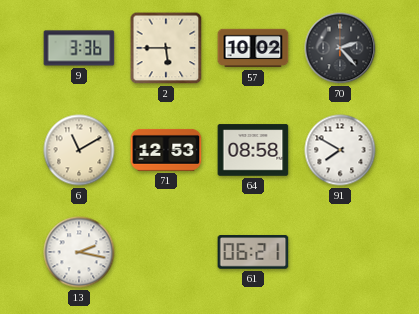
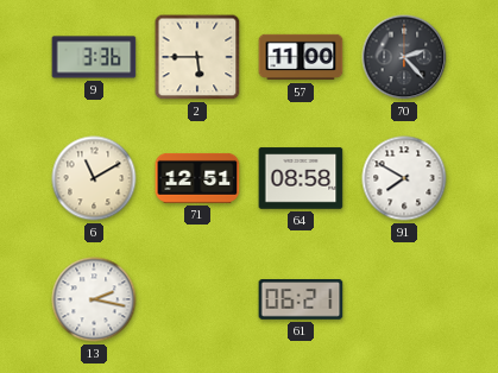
57: 10:02 -> 11:00
71: 12:53 -> 12:51
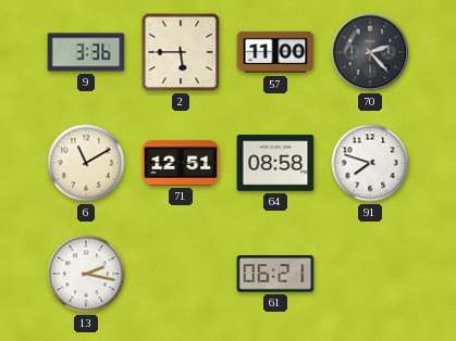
91: 7:50 -> 7:48
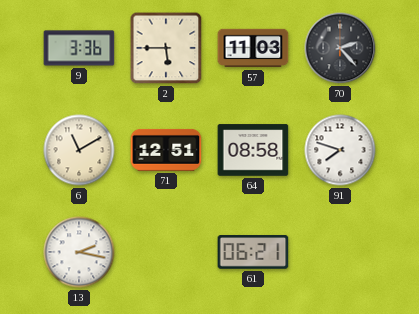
57: 11:00 -> 11:03
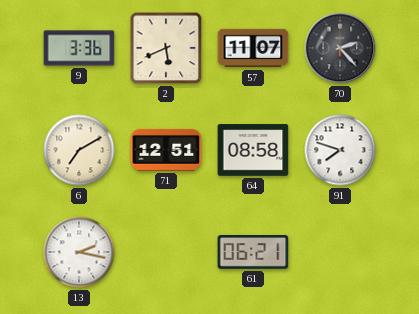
2: 5:45 -> 5:41
57: 11:03 -> 11:07
6: 11:10 -> 7:10
